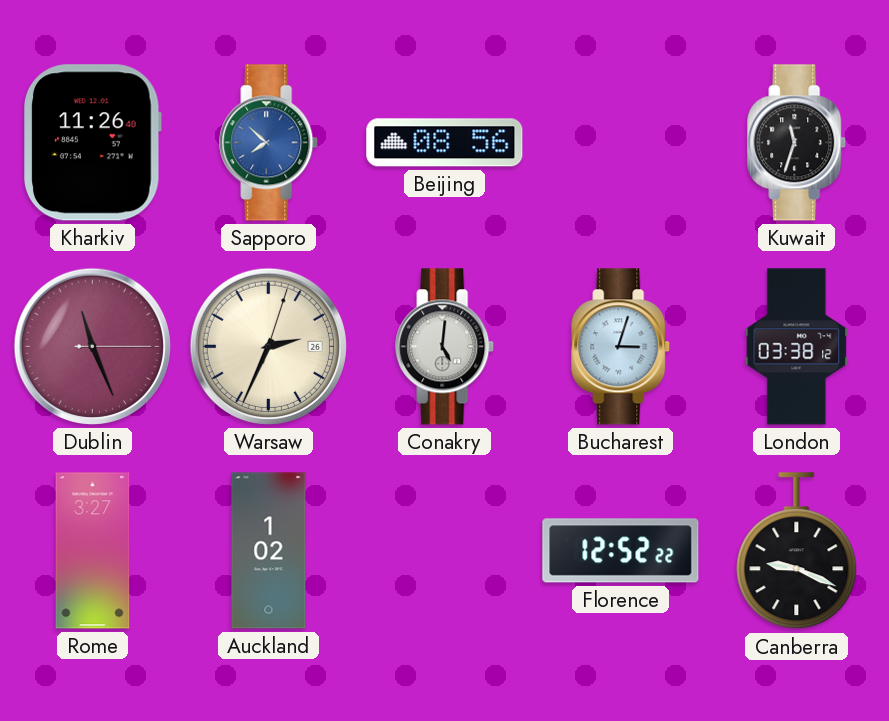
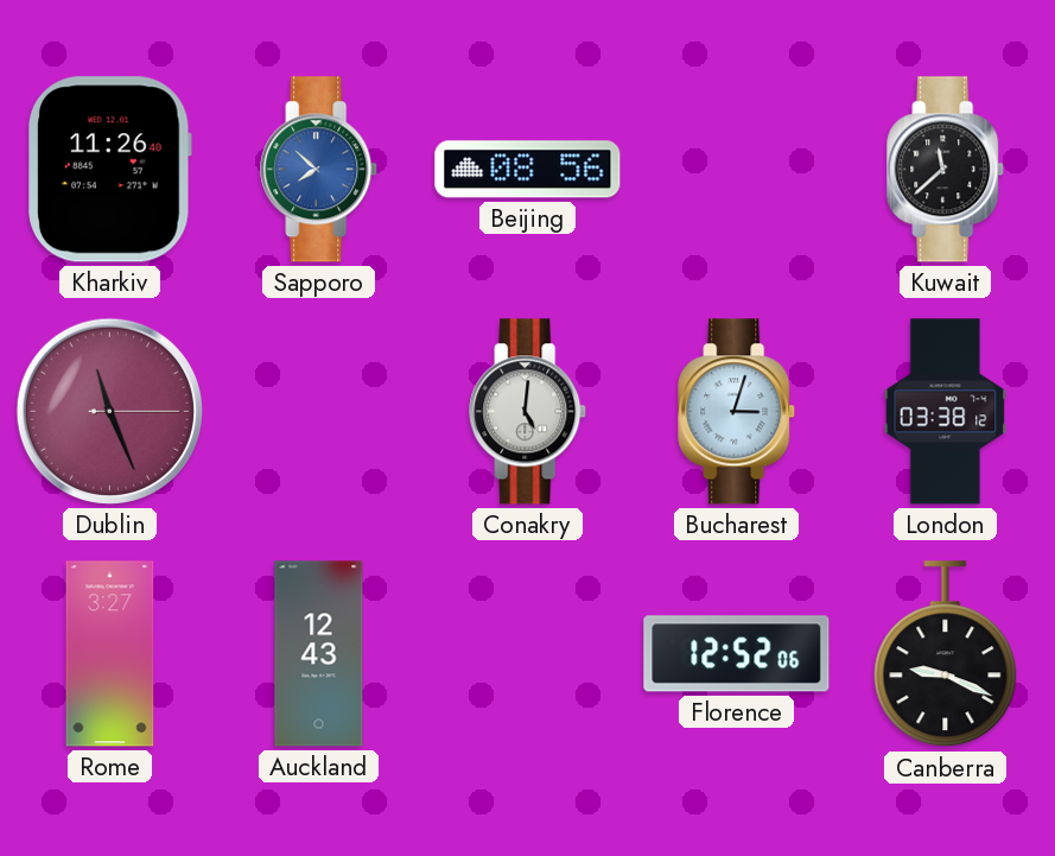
Kuwait: 11:33 -> 11:38
Warsaw: 2:34 -> none
Auckland: 1:02 -> 12:43
Florence: 12:52:22 -> 12:52:06
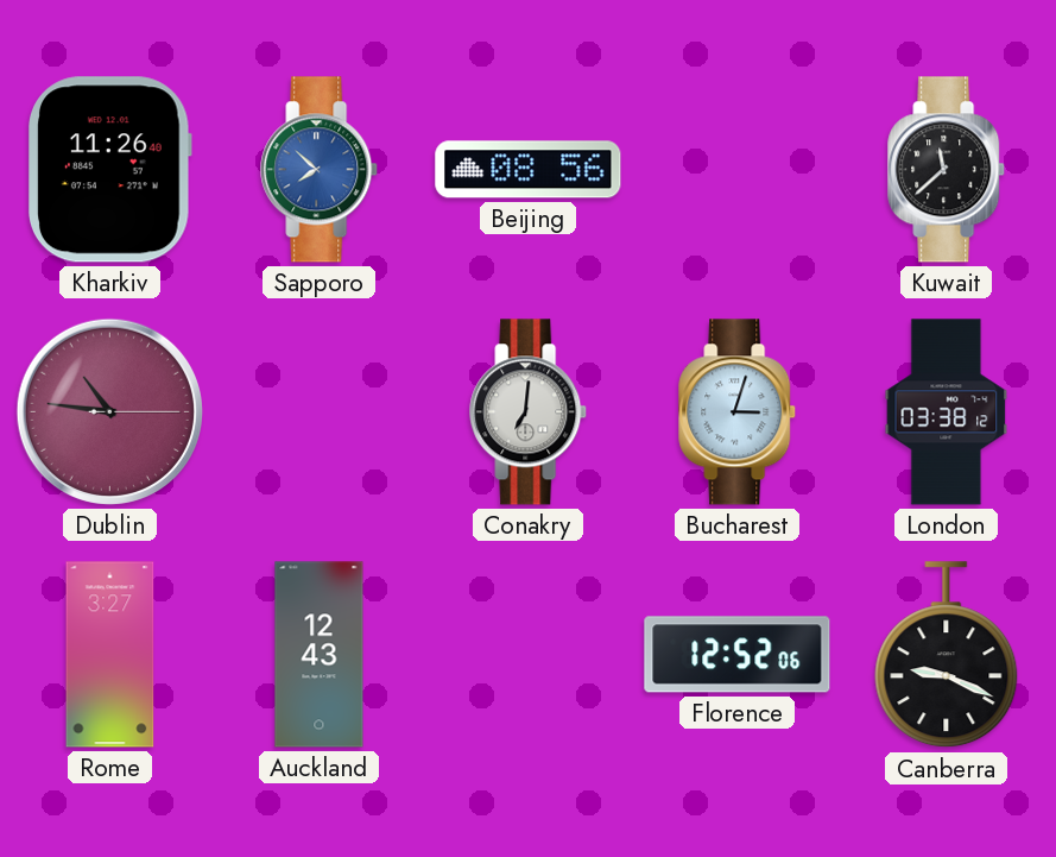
Dublin: 11:26 -> 10:46
Conakry: 5:01 -> 7:01
